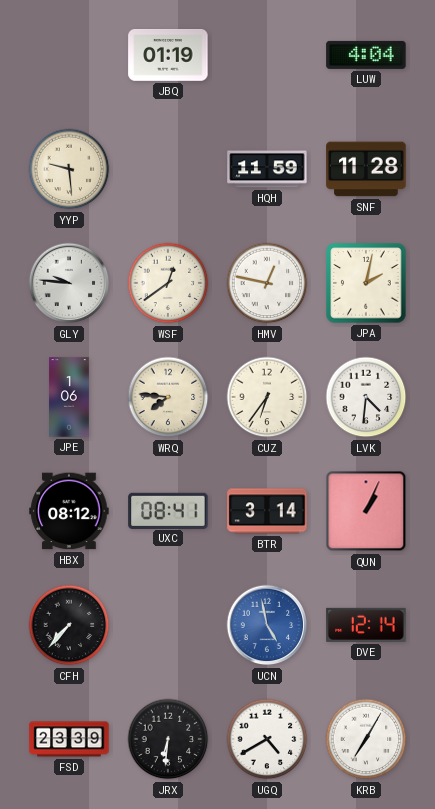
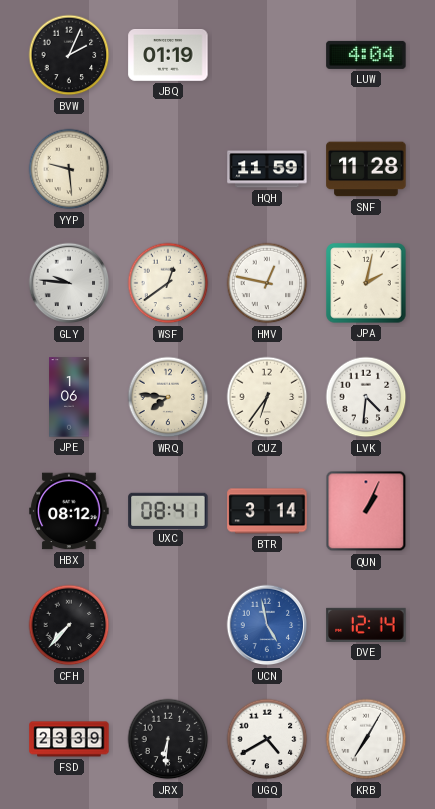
BVW: none -> 2:04
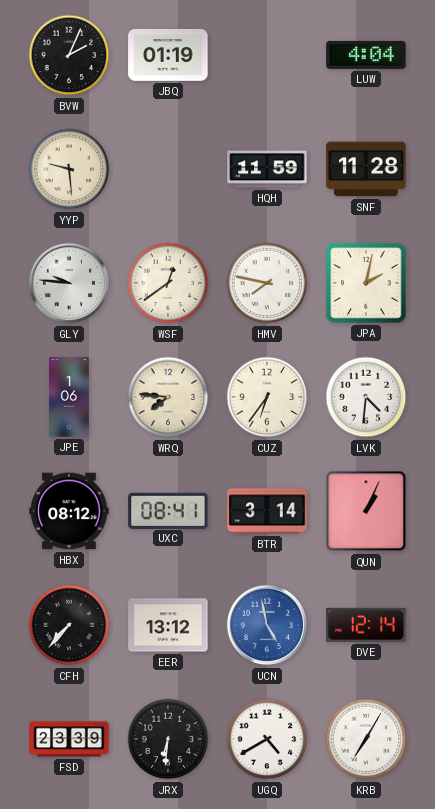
HMV: 12:47 -> 7:47
EER: none -> 13:12
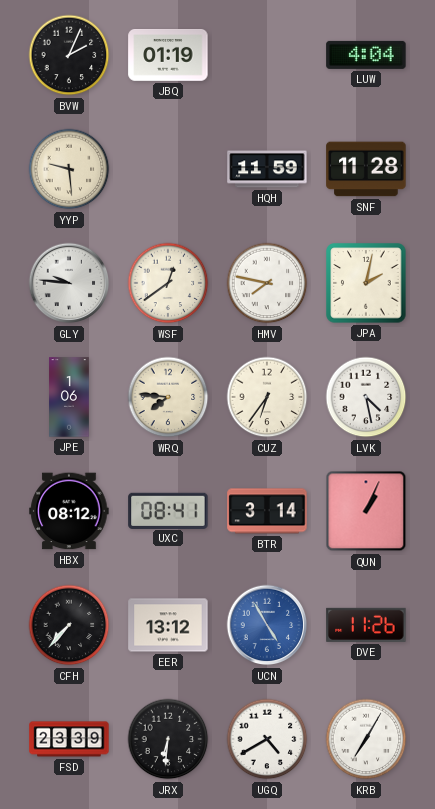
LVK: 4:31 -> 4:28
UCN: 4:58 -> 4:55
DVE: 12:14 -> 11:26
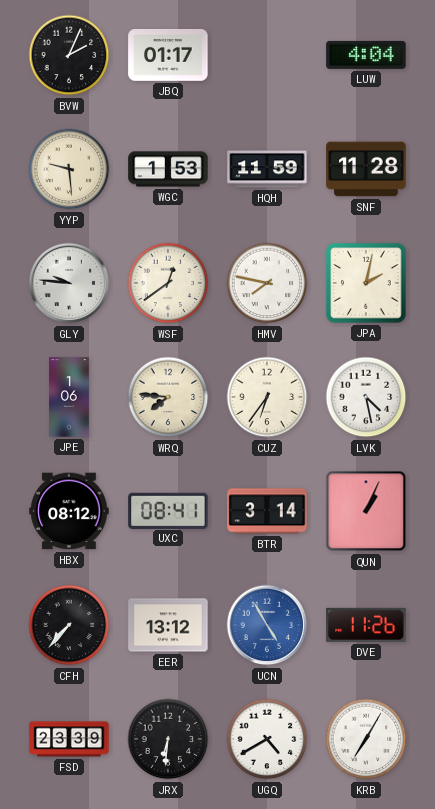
JBQ: 01:19 -> 01:17
WGC: none -> 1:53
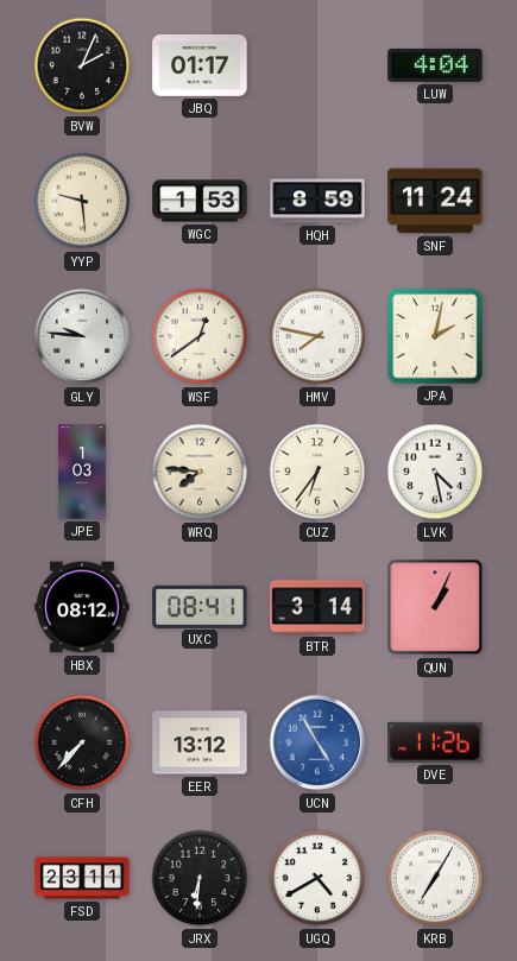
HQH: 11:59 -> 8:59
SNF: 11:28 -> 11:24
JPE: 1:06 -> 1:03
FSD: 23:39 -> 23:11
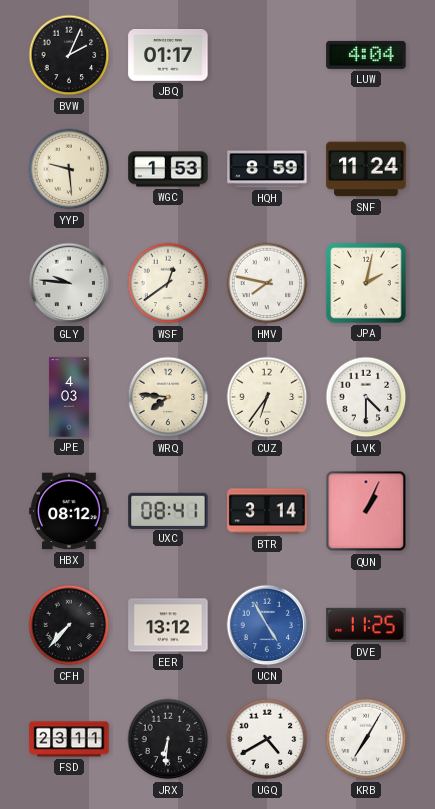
JPE: 1:03 -> 4:03
LVK: 4:28 -> 4:30
DVE: 11:26 -> 11:25
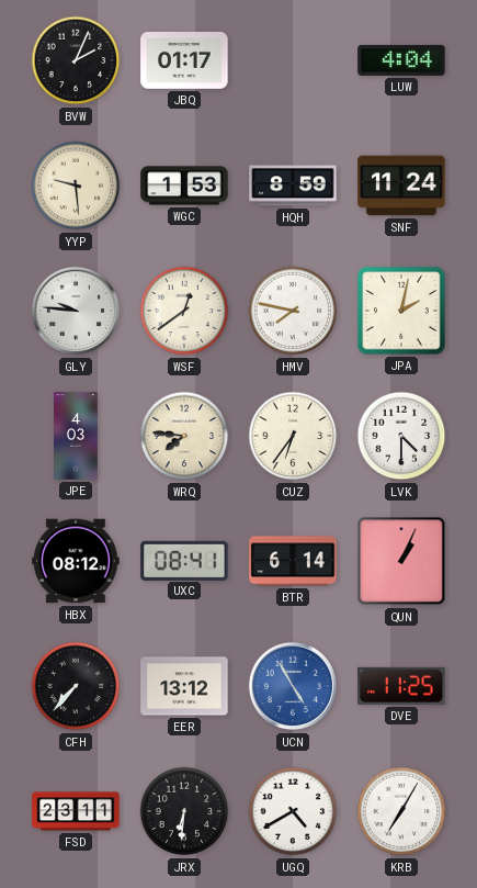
BTR: 3:14 -> 6:14
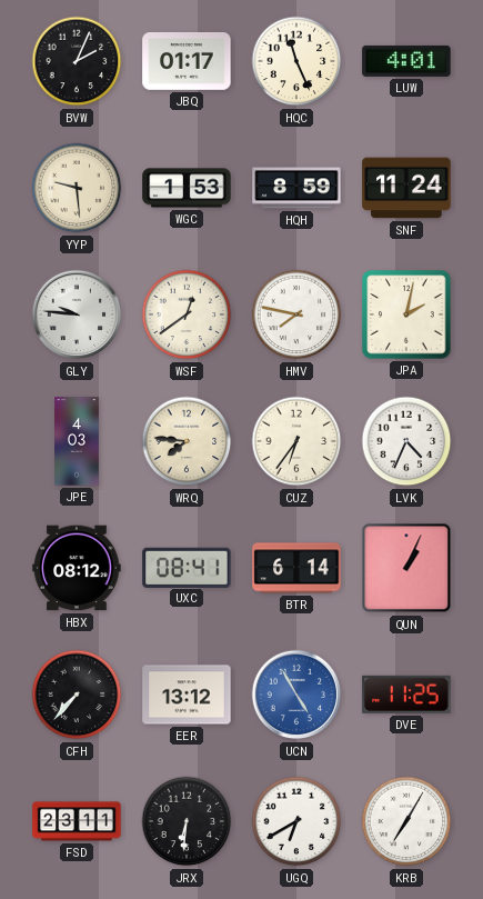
HQC: none -> 11:26
LUW: 4:04 -> 4:01
LVK: 4:30 -> 4:34
UGQ: 4:40 -> 6:40
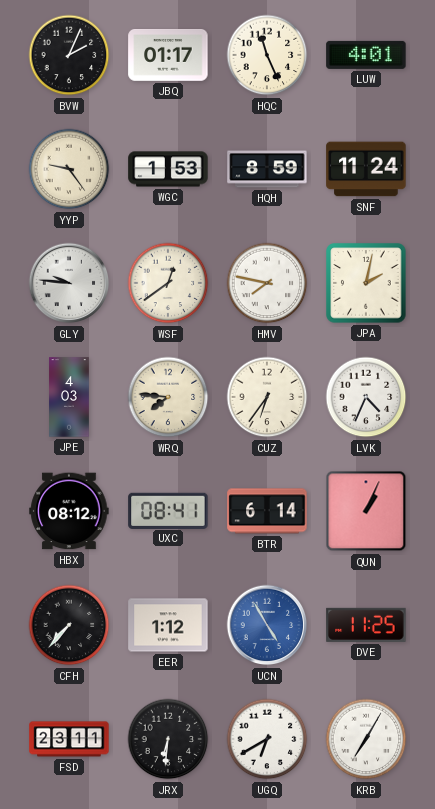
YYP: 9:29 -> 9:24
EER: 13:12 -> 1:12
